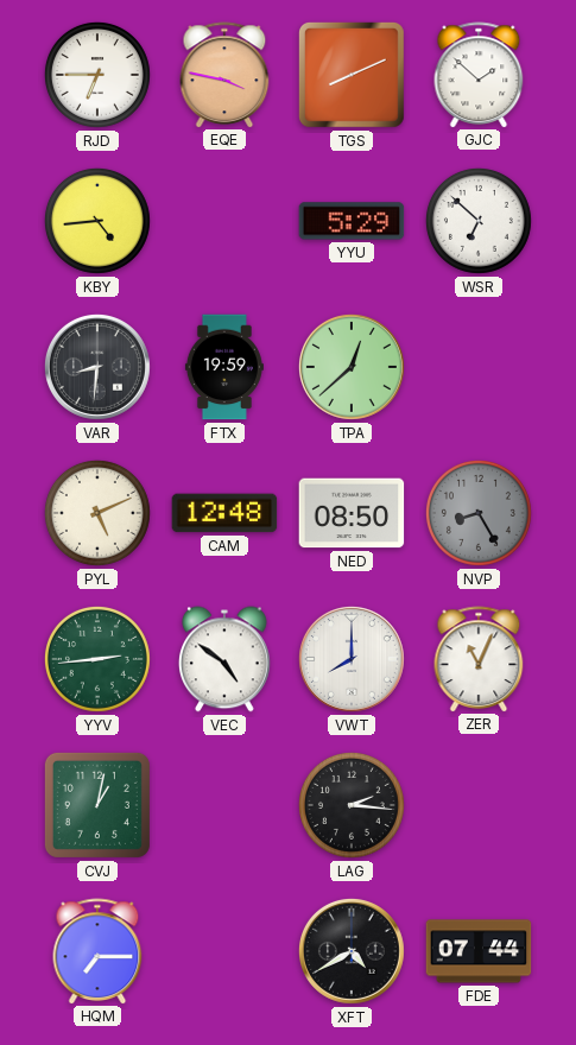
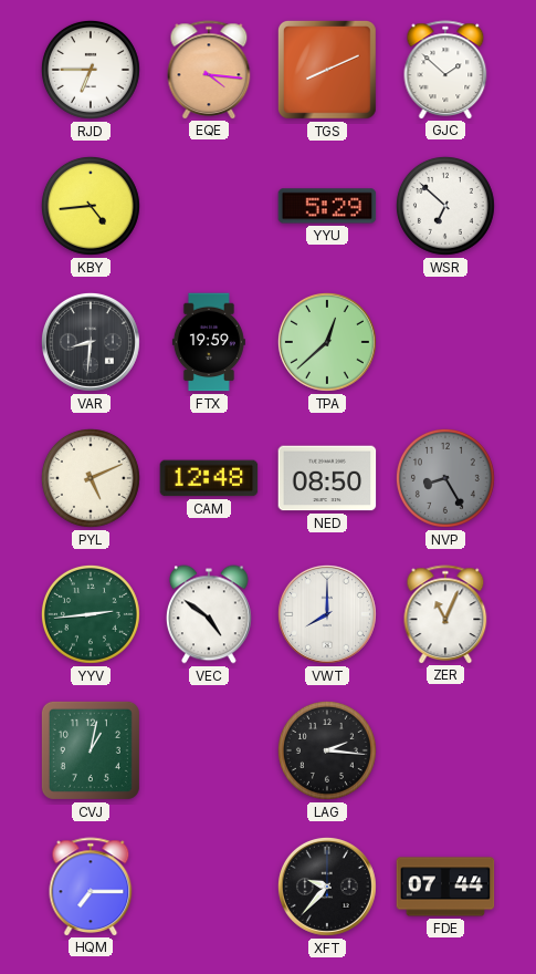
EQE: 3:47 -> 4:16
XFT: 4:40 -> 9:37
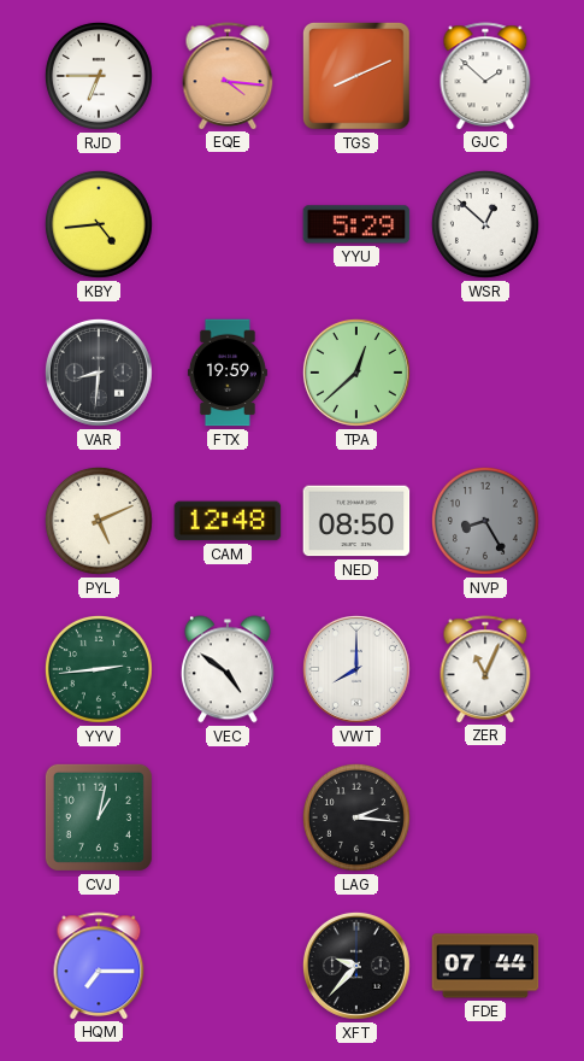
WSR: 6:52 -> 12:52
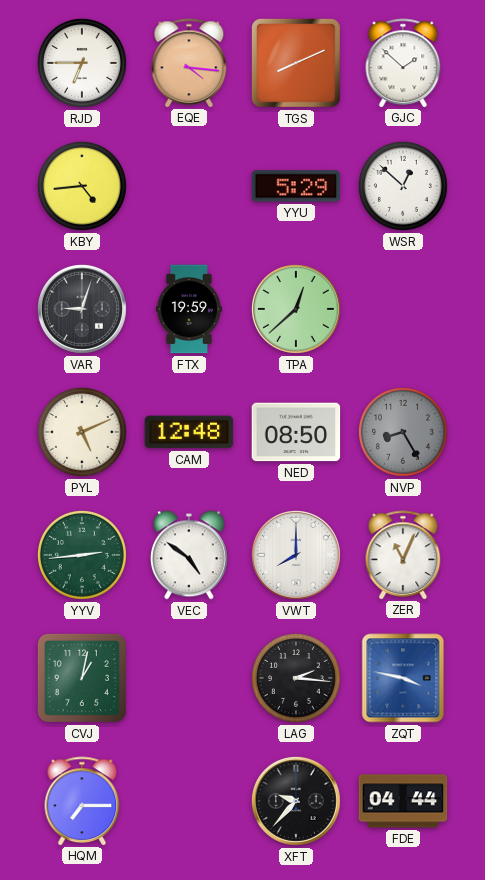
VAR: 8:31 -> 9:03
ZQT: none -> 3:47
FDE: 07:44 -> 04:44
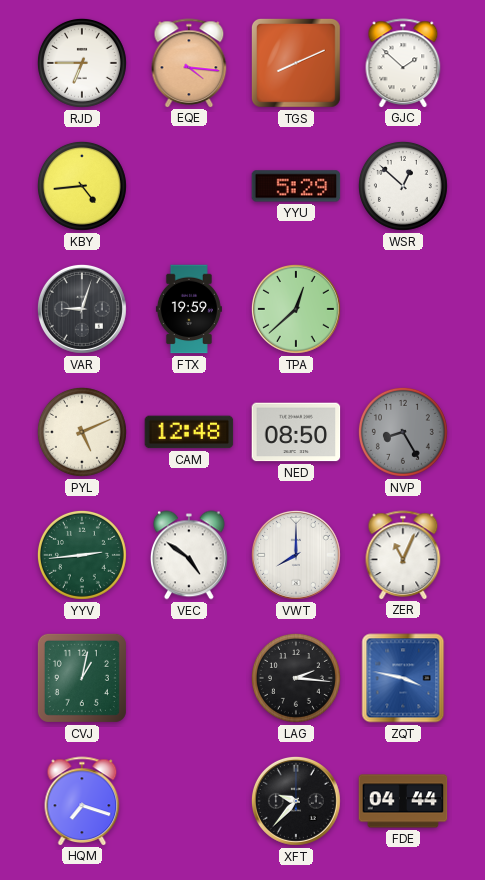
HQM: 7:15 -> 7:18
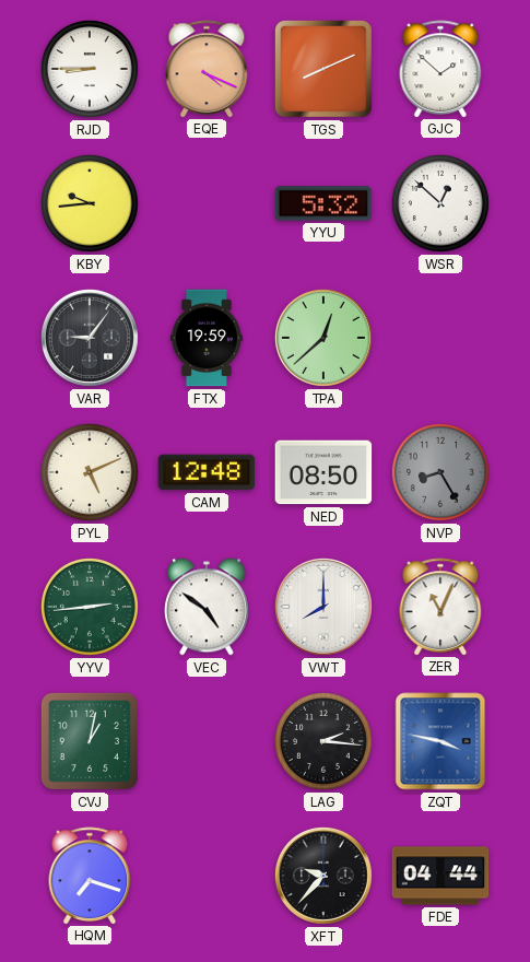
RJD: 6:45 -> 8:45
EQE: 4:16 -> 4:19
KBY: 4:44 -> 9:44
YYU: 5:29 -> 5:32
VAR: 9:03 -> 9:06
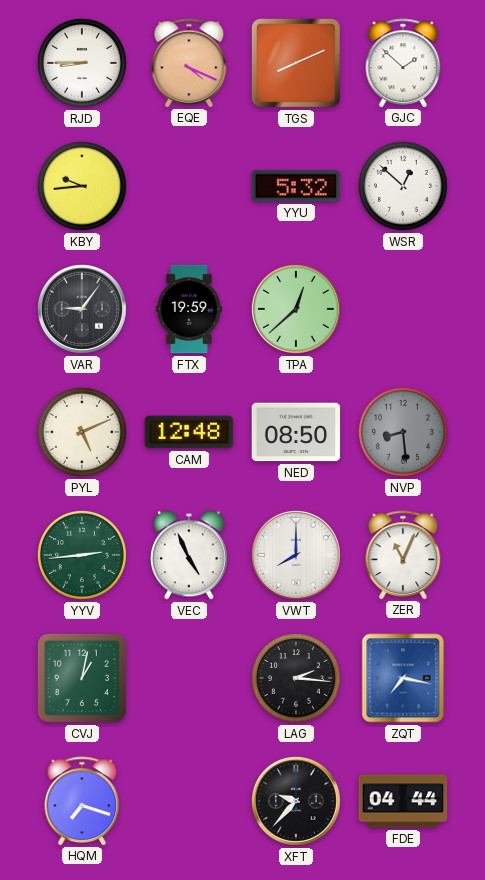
NVP: 8:25 -> 8:29
VEC: 4:51 -> 4:56
ZQT: 3:47 -> 7:17
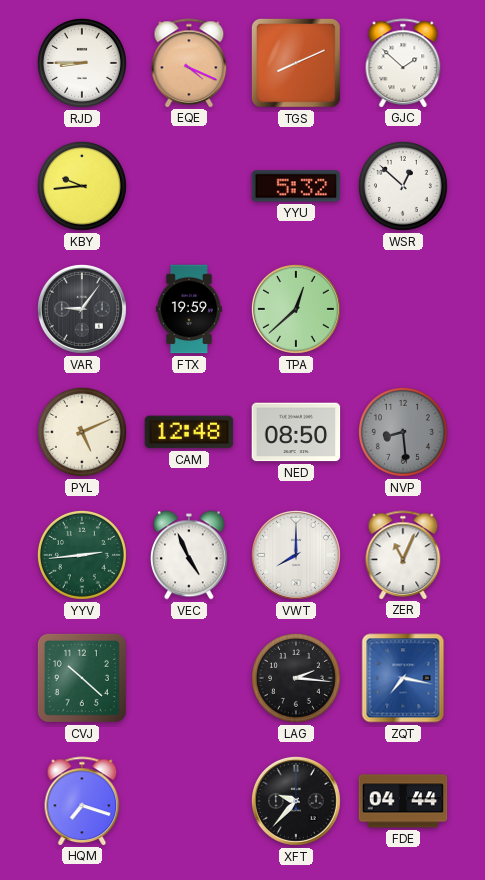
CVJ: 1:02 -> 10:22
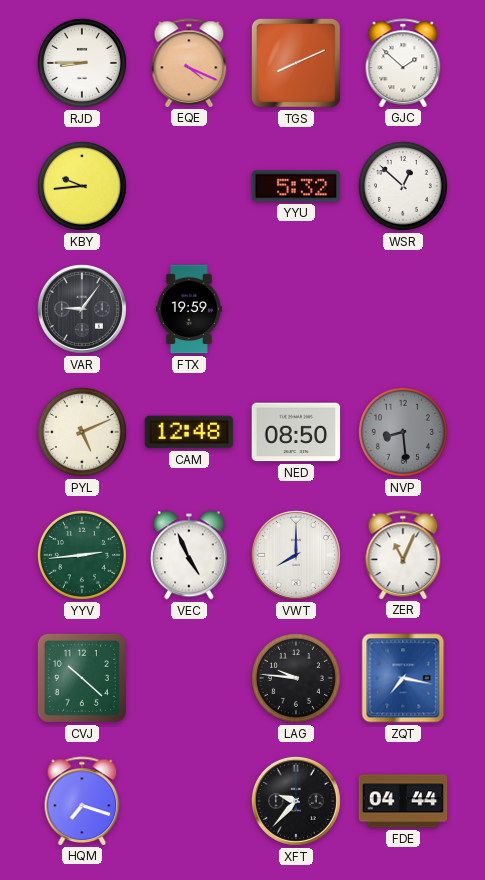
TPA: 12:38 -> none
LAG: 2:16 -> 9:46
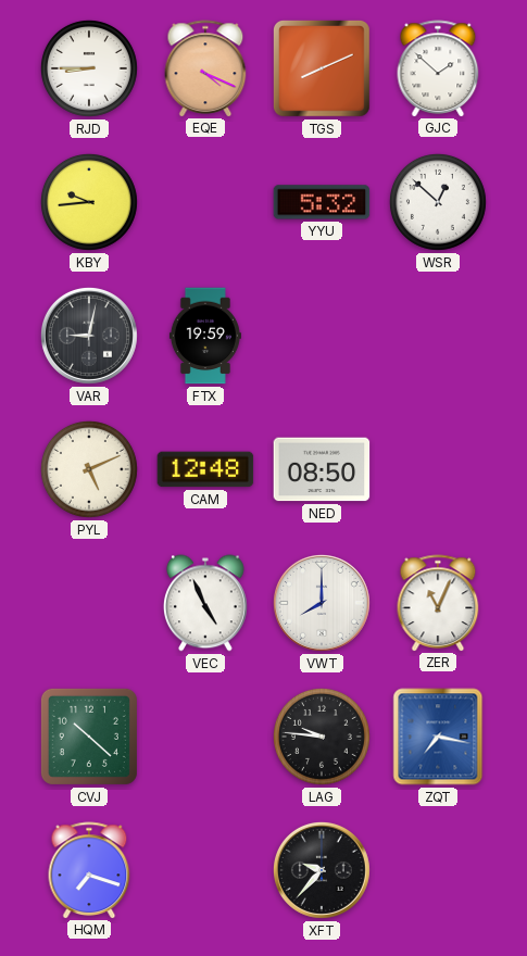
VAR: 9:06 -> 9:02
NVP: 8:29 -> none
YYV: 2:44 -> none
FDE: 04:44 -> none
